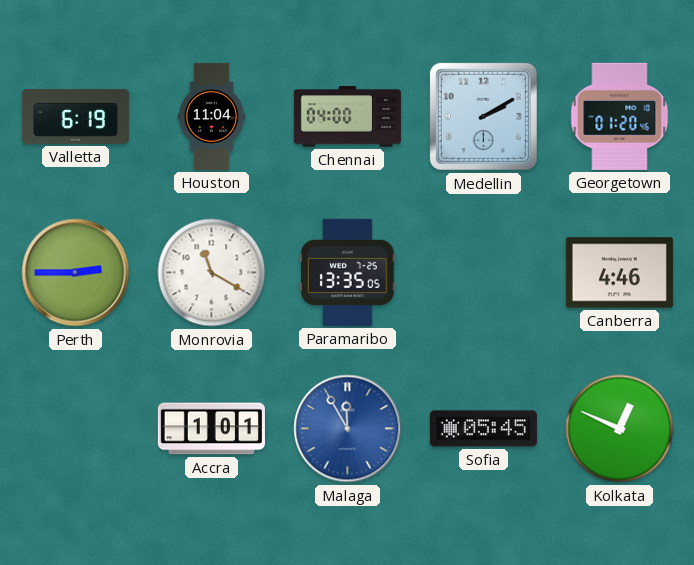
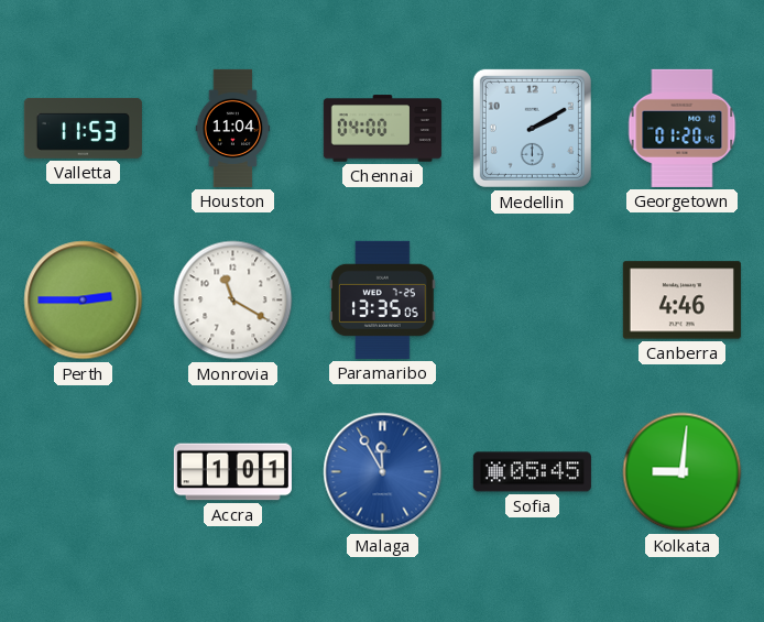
Valletta: 6:19 -> 11:53
Kolkata: 12:49 -> 9:01
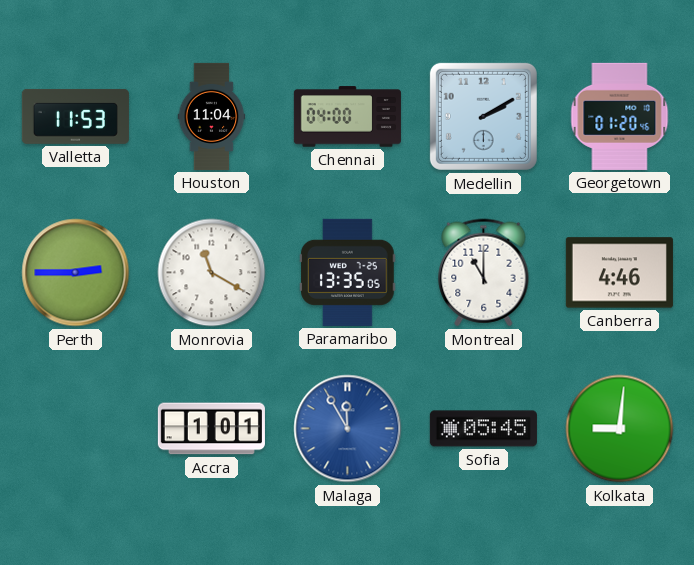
Montreal: none -> 11:00
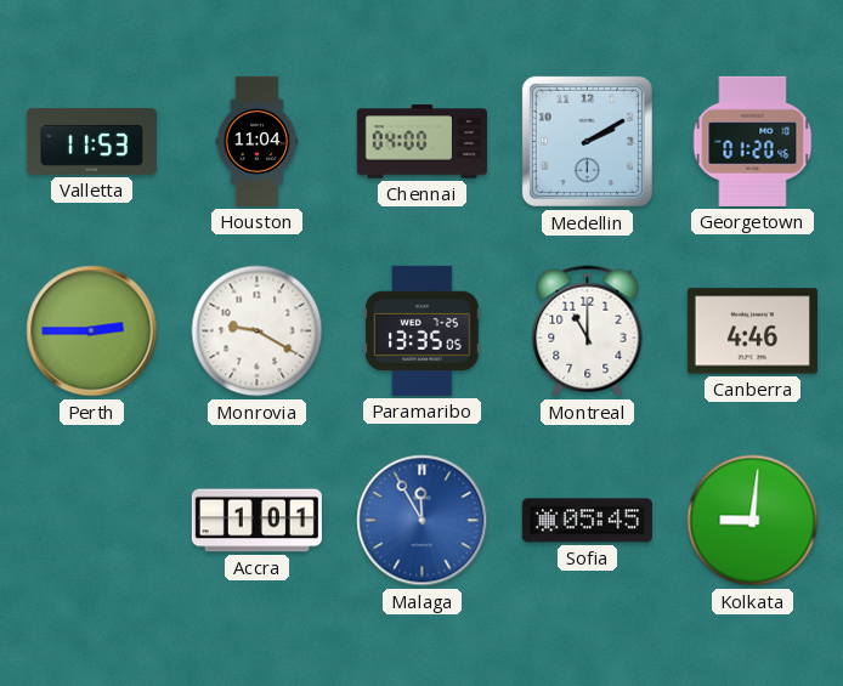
Monrovia: 11:20 -> 9:20
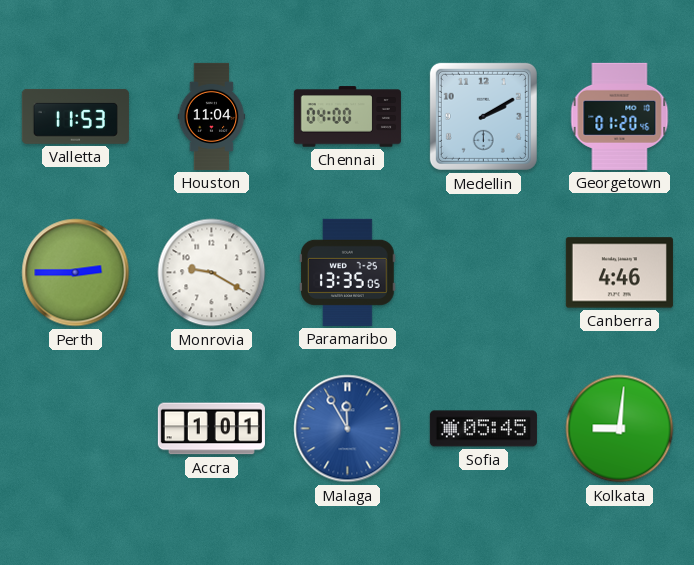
Montreal: 11:00 -> none
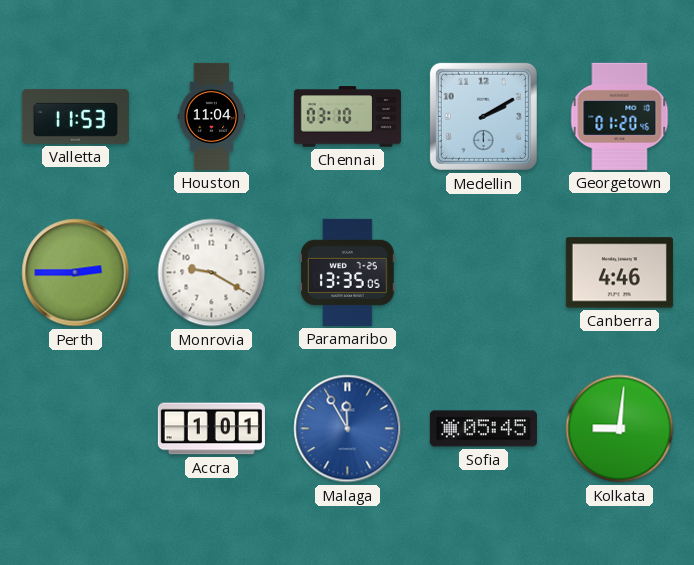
Chennai: 04:00 -> 03:10
